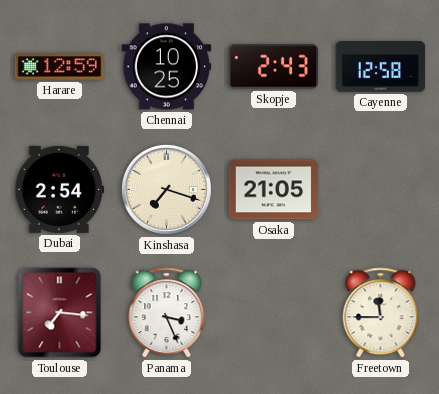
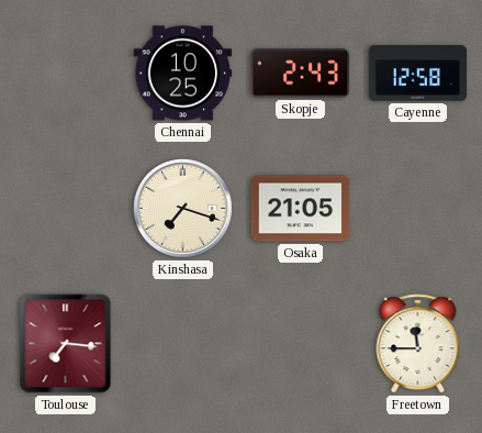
Harare: 12:59 -> none
Dubai: 2:54 -> none
Panama: 3:26 -> none
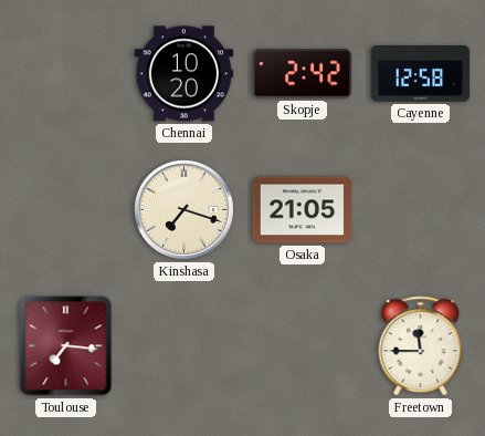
Chennai: 10:25 -> 10:20
Skopje: 2:43 -> 2:42
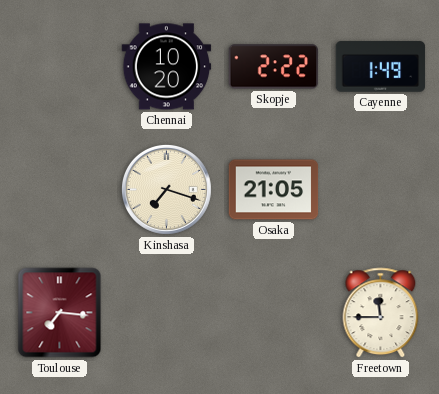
Skopje: 2:42 -> 2:22
Cayenne: 12:58 -> 1:49
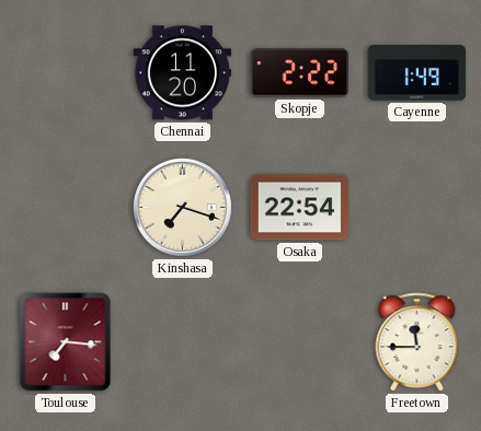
Chennai: 10:20 -> 11:20
Osaka: 21:05 -> 22:54
